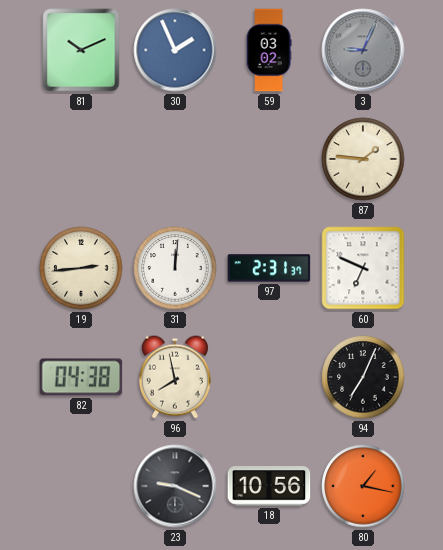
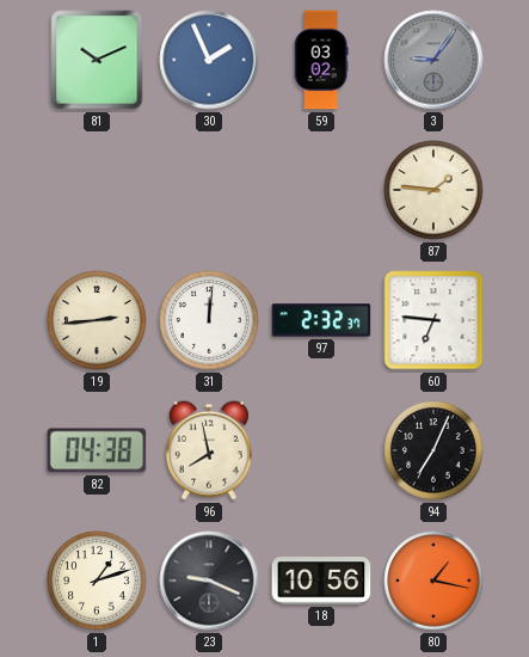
3: 9:04 -> 9:06
97: 2:31 -> 2:32
60: 6:49 -> 6:46
1: none -> 1:12
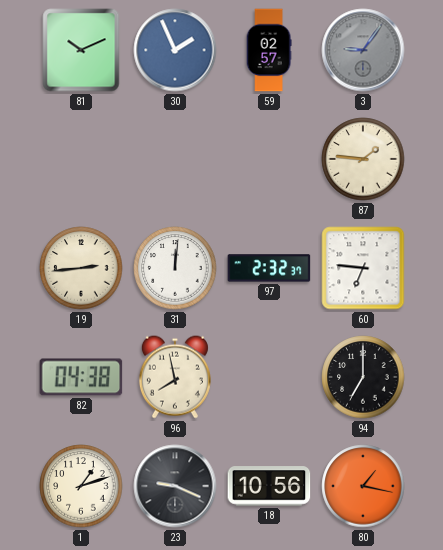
59: 03:02 -> 02:57
94: 7:04 -> 7:00
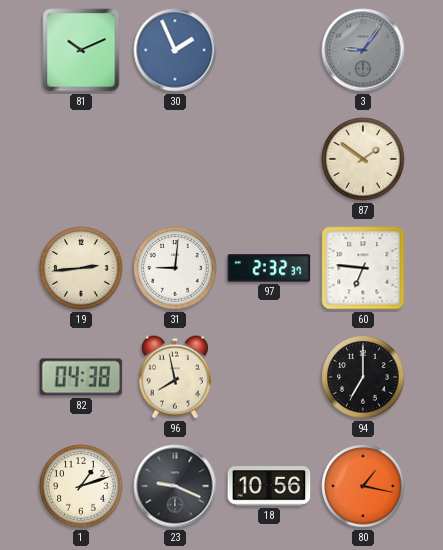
59: 02:57 -> none
87: 1:46 -> 1:51
31: 12:01 -> 9:01
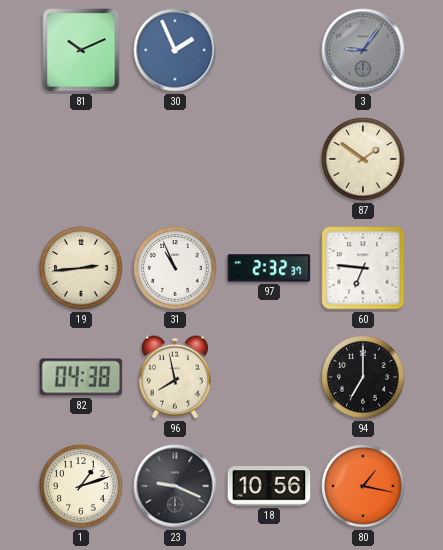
31: 9:01 -> 10:56
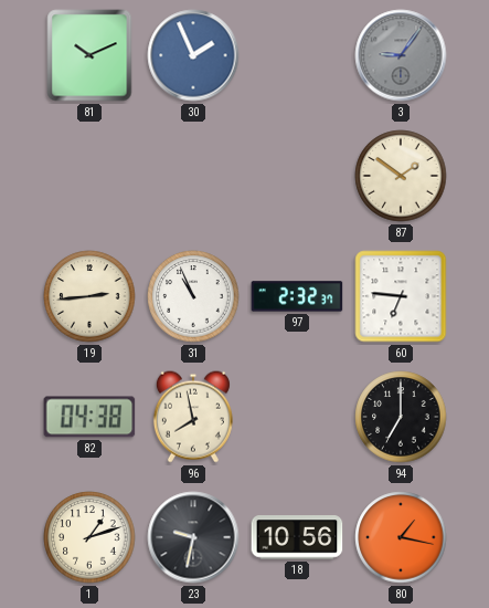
23: 9:19 -> 9:32
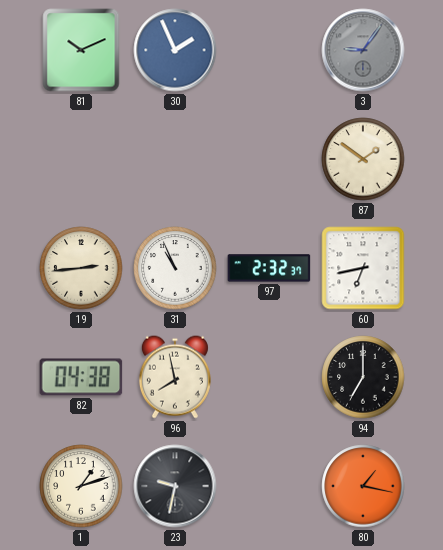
60: 6:46 -> 6:43
18: 10:56 -> none
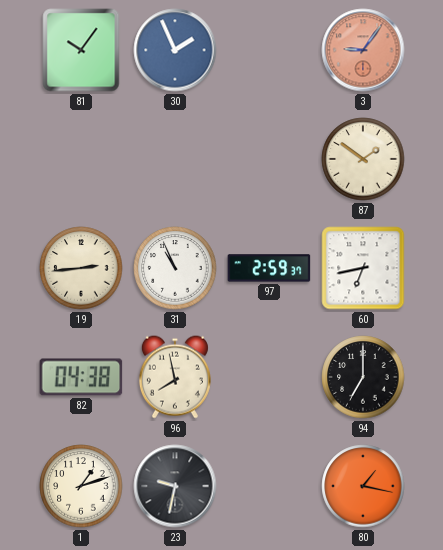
81: 10:11 -> 10:06
3 dial: grey -> salmon
97: 2:32 -> 2:59
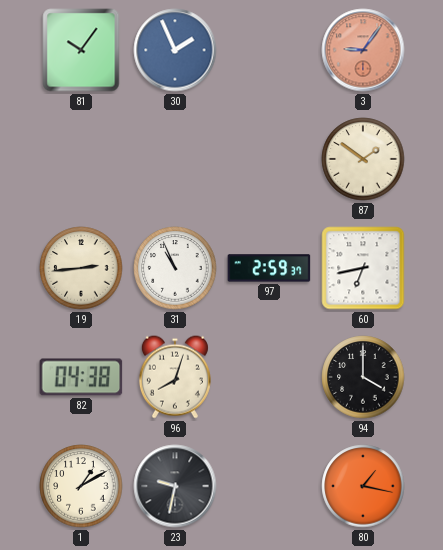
96: 7:58 -> 8:03
94: 7:00 -> 4:00
1: 1:12 -> 1:10
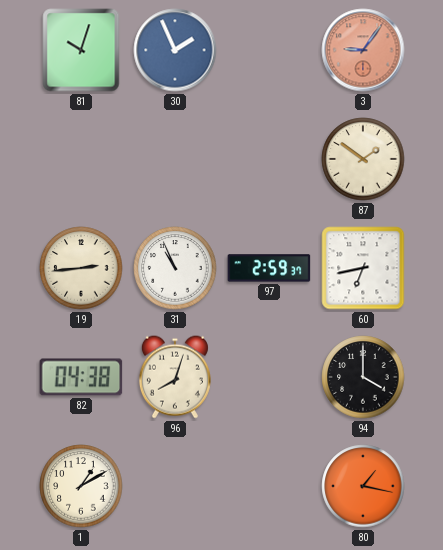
81: 10:06 -> 10:03
23: 9:32 -> none
